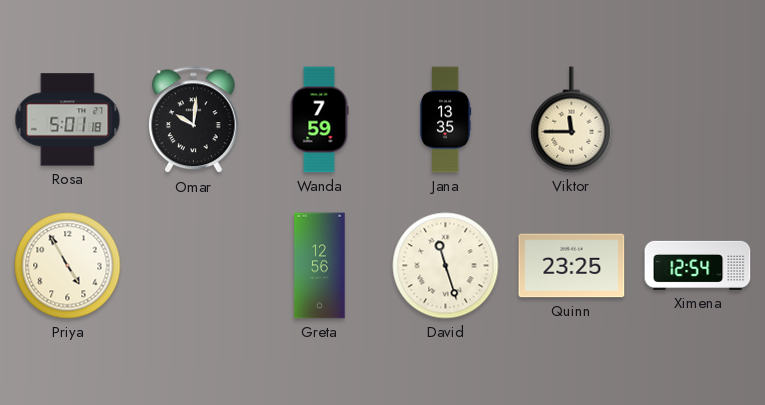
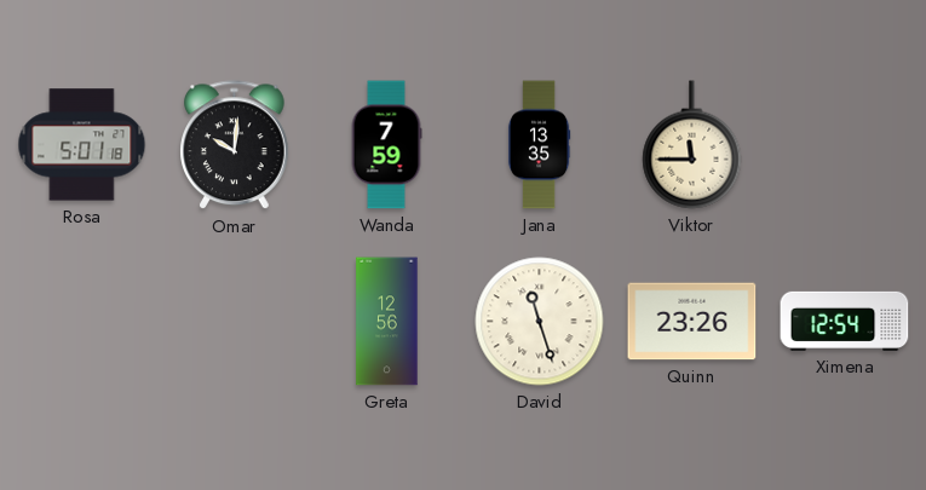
Priya: 4:55 -> none
Quinn: 23:25 -> 23:26
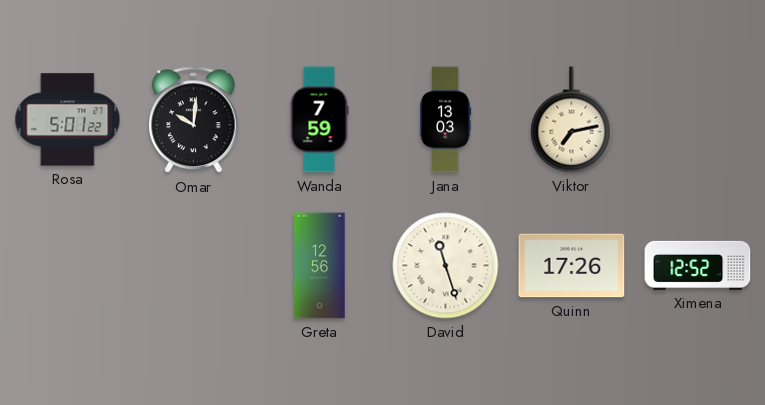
Rosa: 5:01:18 -> 5:01:22
Jana: 13:35 -> 13:03
Viktor: 11:45 -> 7:13
Quinn: 23:26 -> 17:26
Ximena: 12:54 -> 12:52
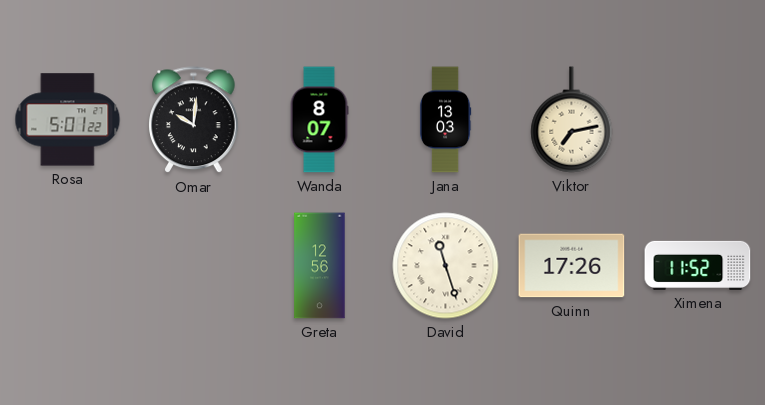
Wanda: 7:59 -> 8:07
Ximena: 12:52 -> 11:52
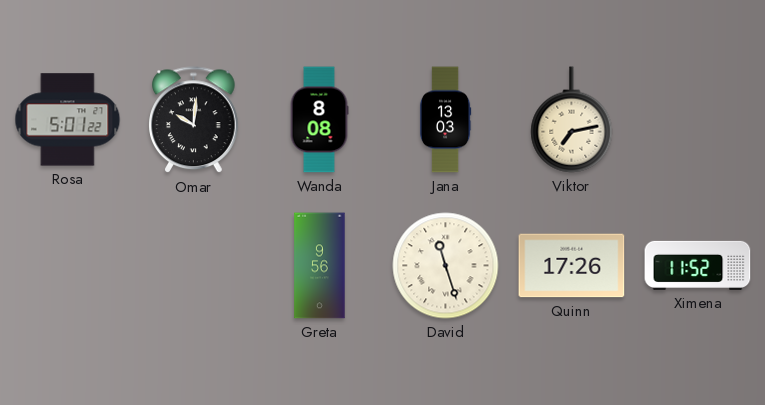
Wanda: 8:07 -> 8:08
Greta: 12:56 -> 9:56
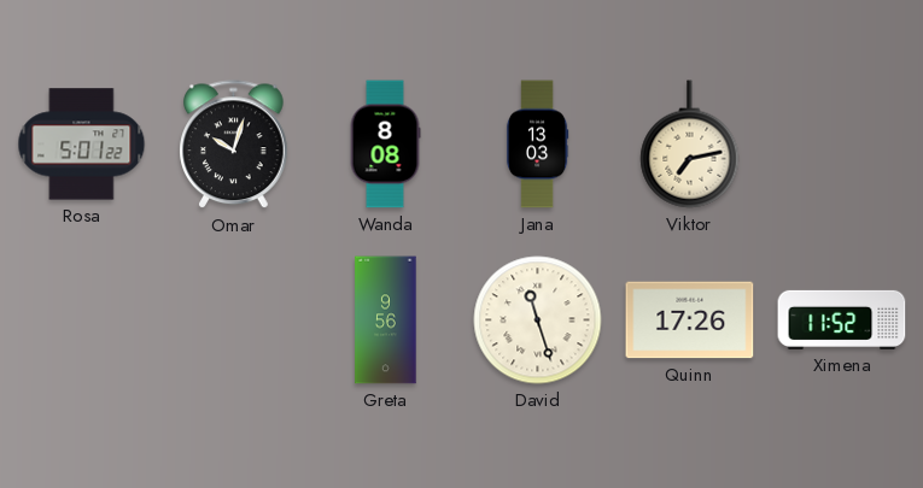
Omar: 10:01 -> 10:03
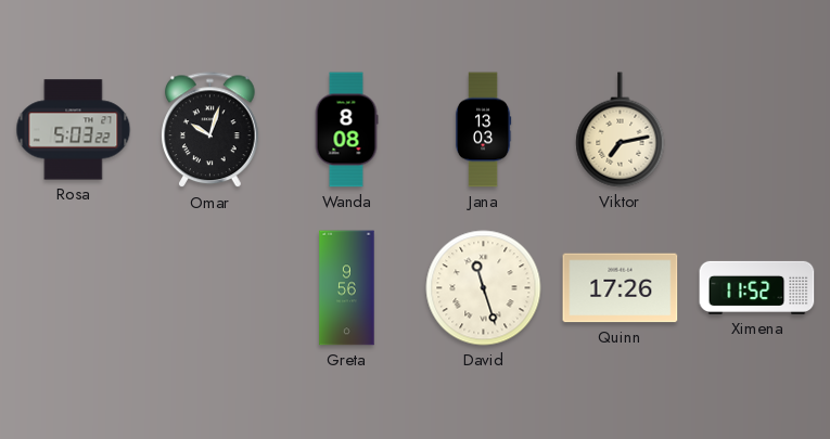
Rosa: 5:01 -> 5:03
